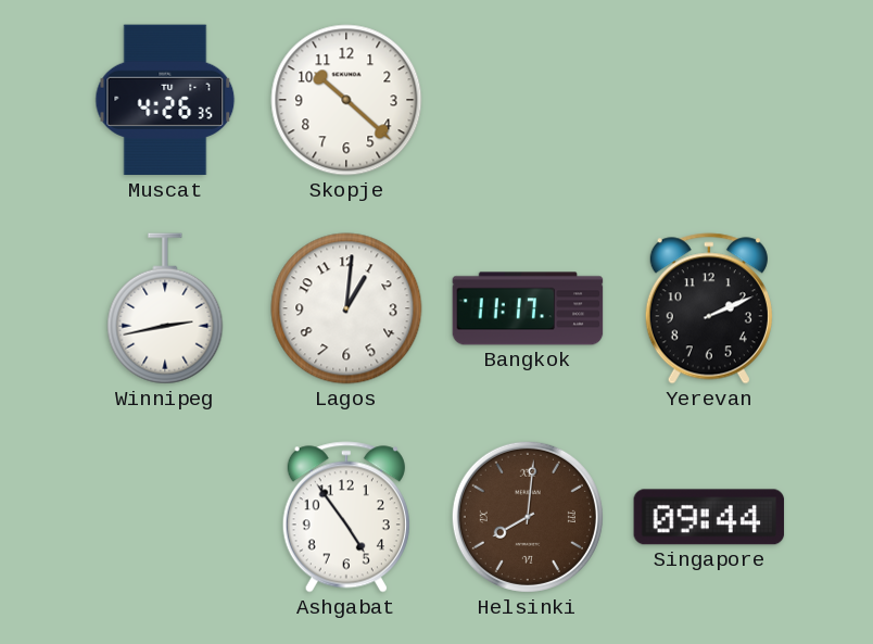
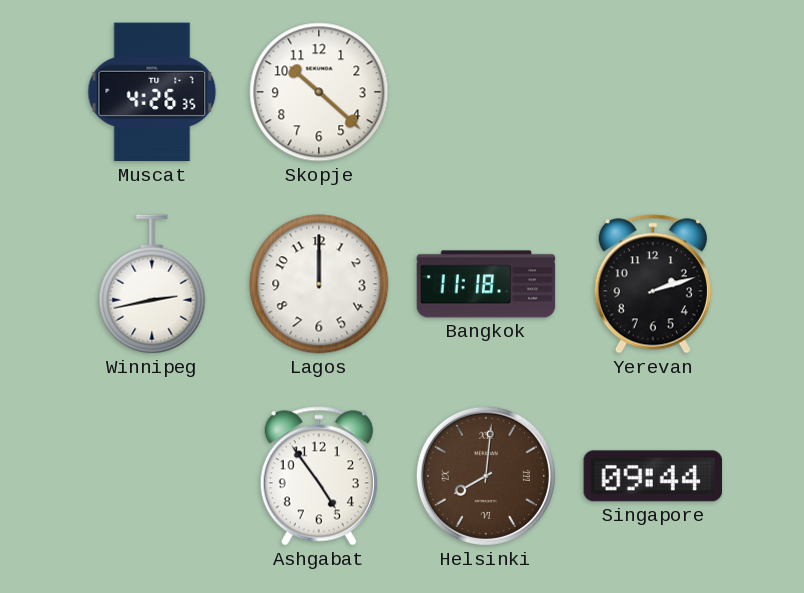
Lagos: 1:01 -> 12:00
Bangkok: 11:17 -> 11:18
Yerevan: 2:11 -> 2:12
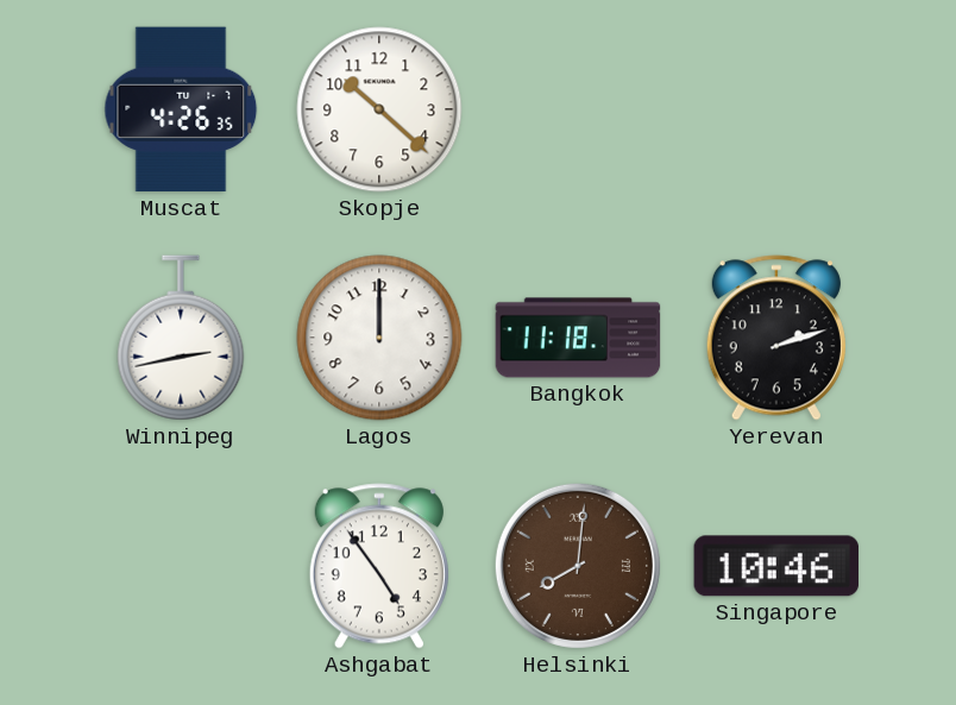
Singapore: 09:44 -> 10:46
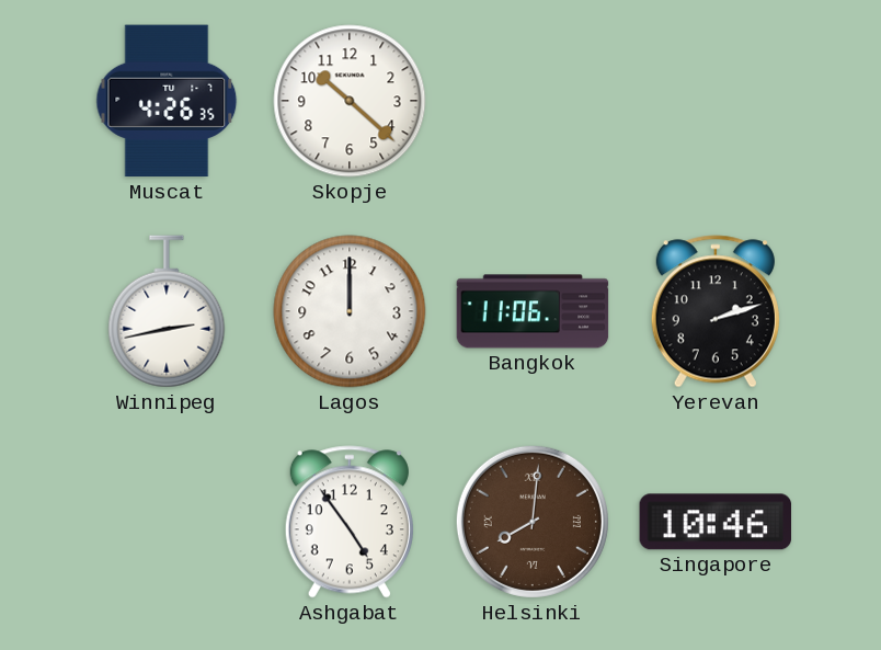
Bangkok: 11:18 -> 11:06
